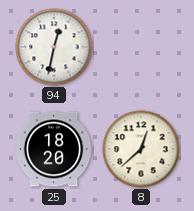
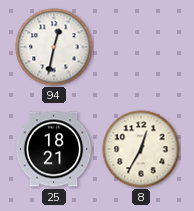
25: 18:20 -> 18:21
8: 12:38 -> 12:35
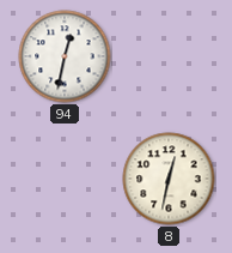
25: 18:21 -> none
8: 12:35 -> 12:32
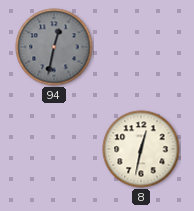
94 dial: white -> grey
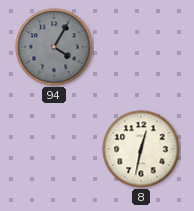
94: 12:32 -> 4:05
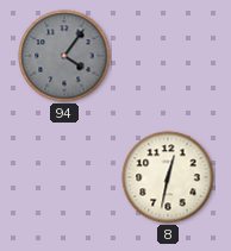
94: 4:05 -> 4:06
